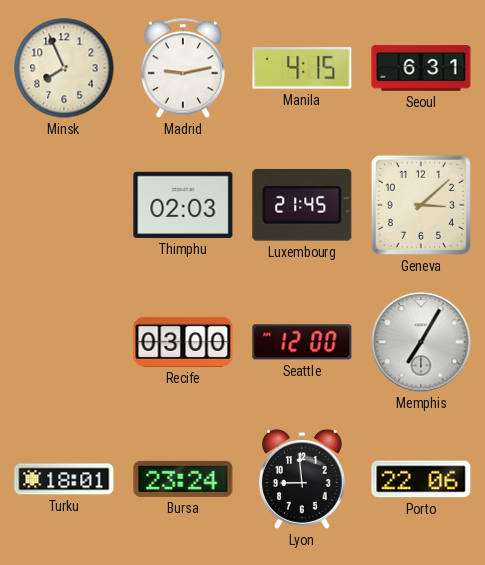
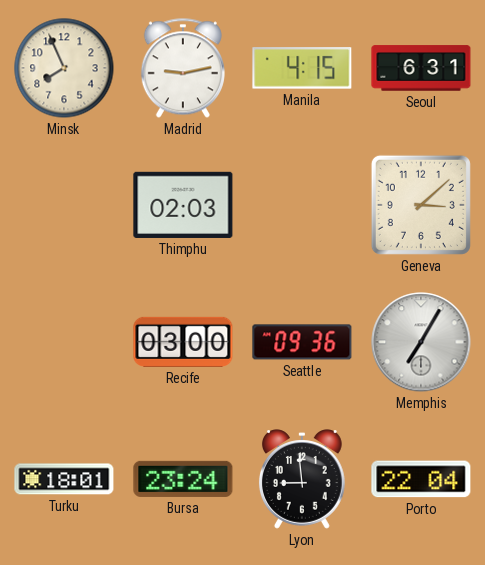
Luxembourg: 21:45 -> none
Seattle: 12:00 -> 09:36
Porto: 22:06 -> 22:04
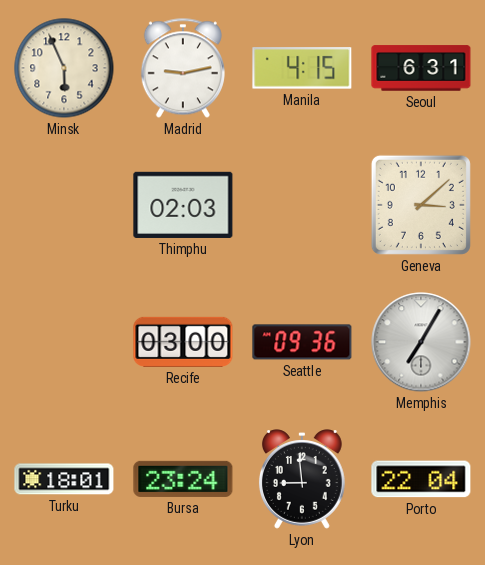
Minsk: 7:56 -> 5:56
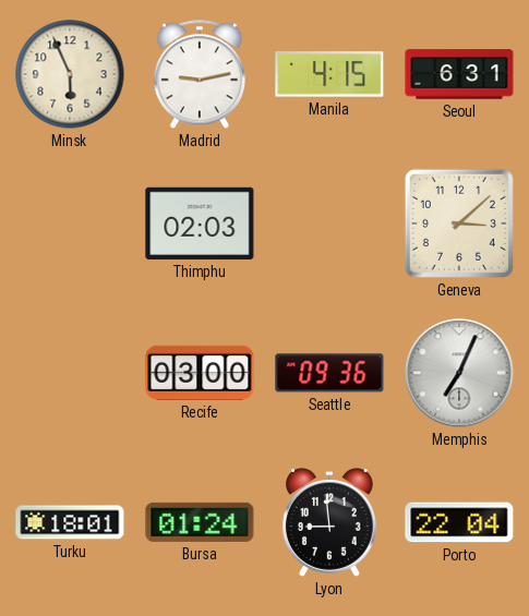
Memphis: 7:05 -> 7:04
Bursa: 23:24 -> 01:24
